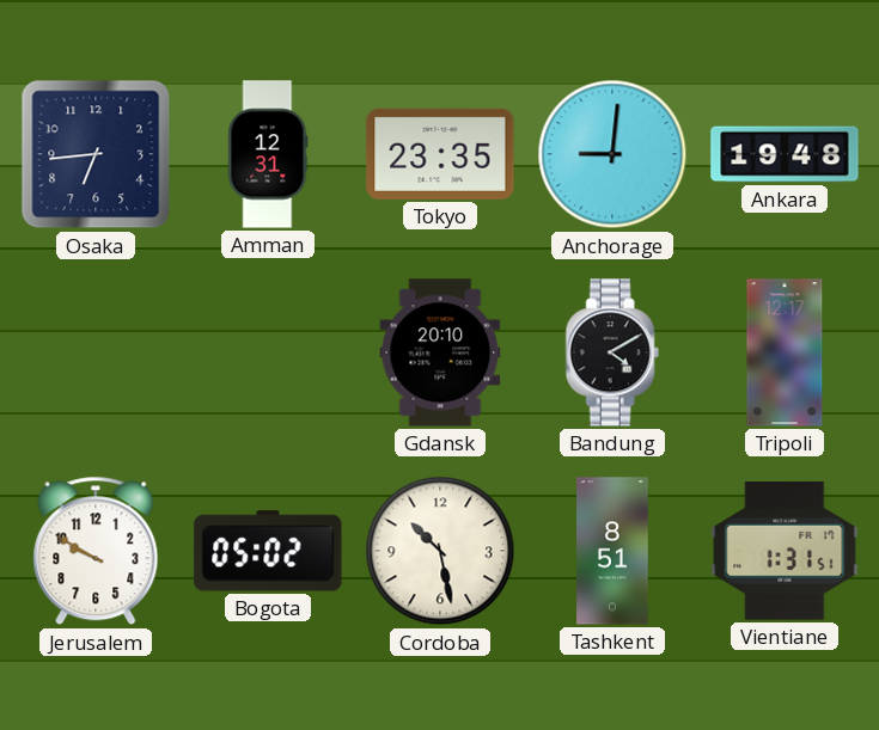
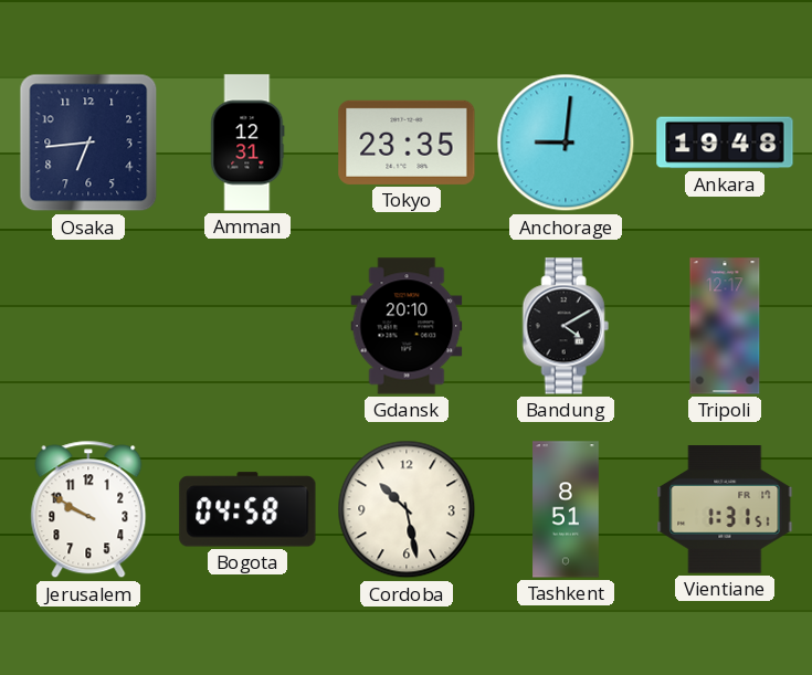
Bogota: 05:02 -> 04:58
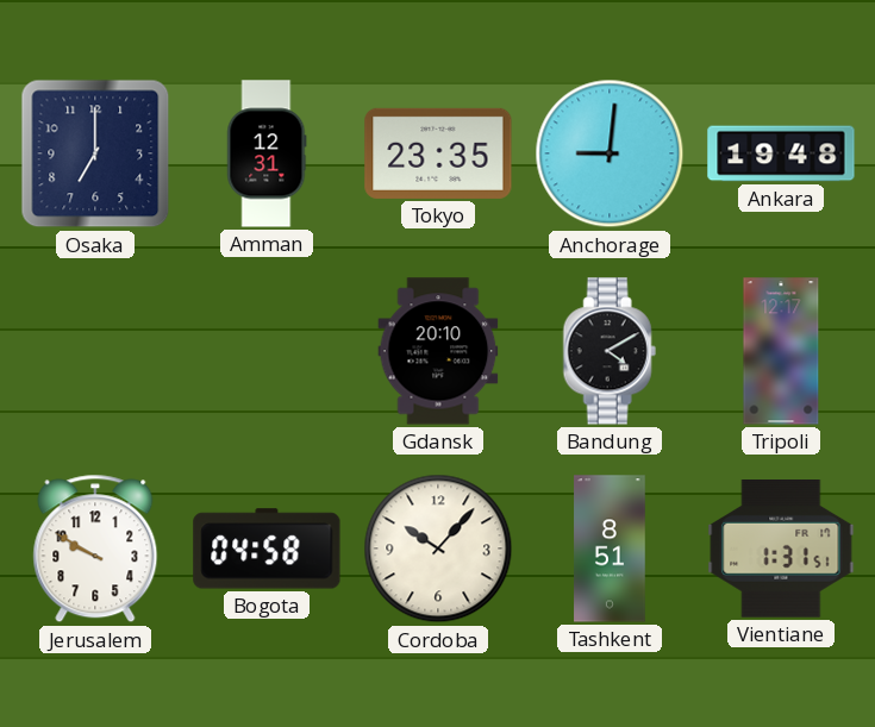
Osaka: 6:44 -> 7:00
Cordoba: 10:28 -> 10:07
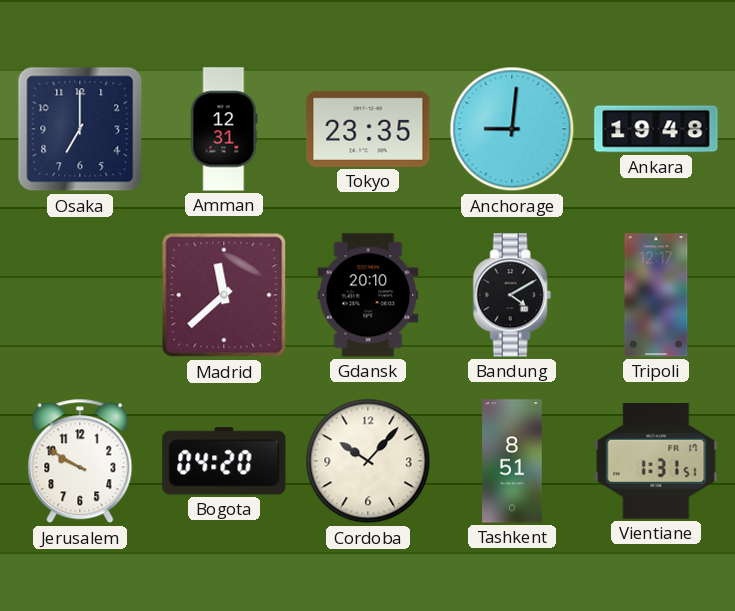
Madrid: none -> 11:38
Bogota: 04:58 -> 04:20
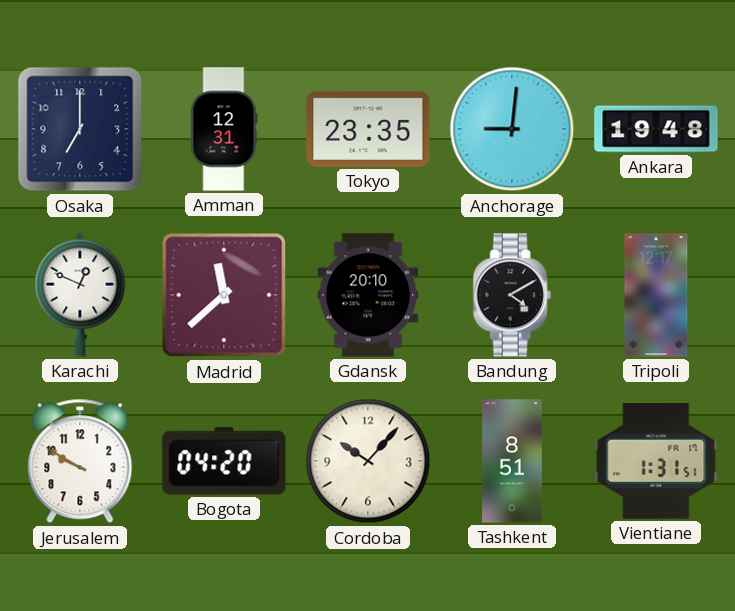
Karachi: none -> 12:49
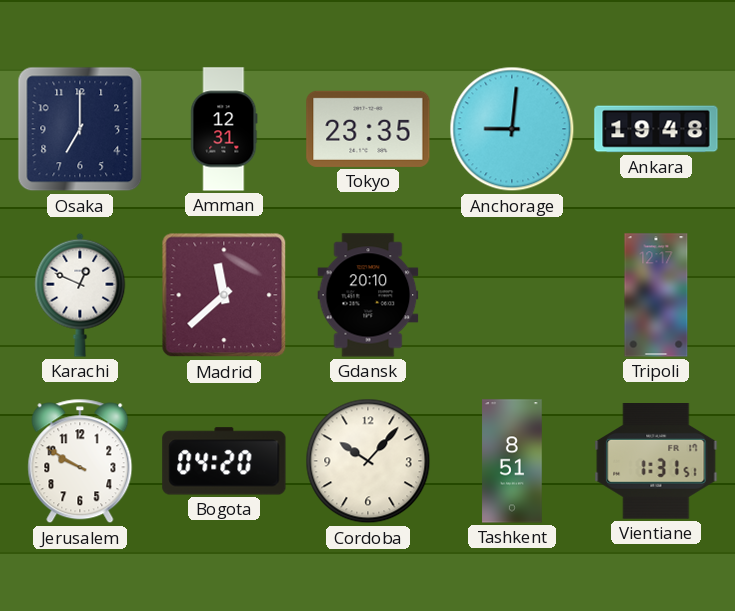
Bandung: 4:10 -> none
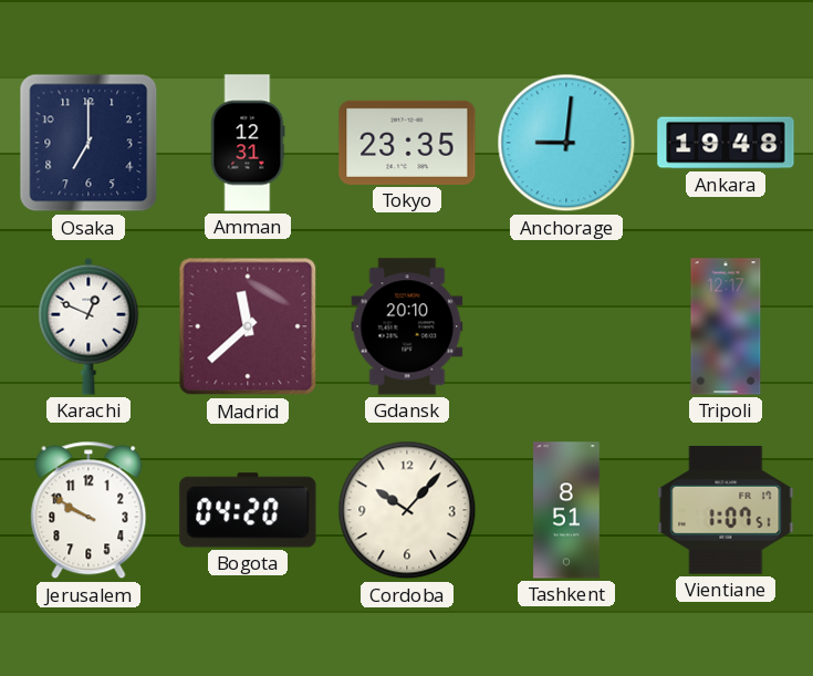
Vientiane: 1:31 -> 1:07
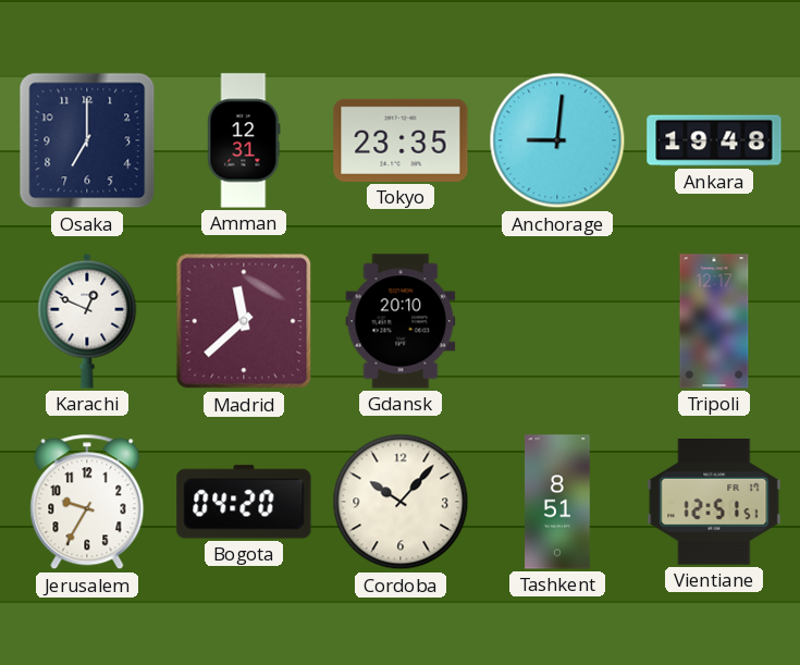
Jerusalem: 9:50 -> 9:35
Vientiane: 1:07 -> 12:51
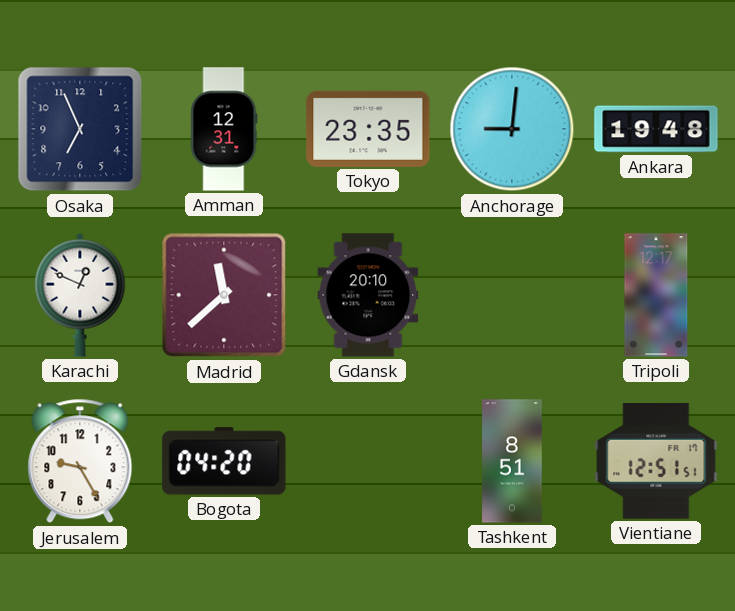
Osaka: 7:00 -> 6:56
Jerusalem: 9:35 -> 9:25
Cordoba: 10:07 -> none
